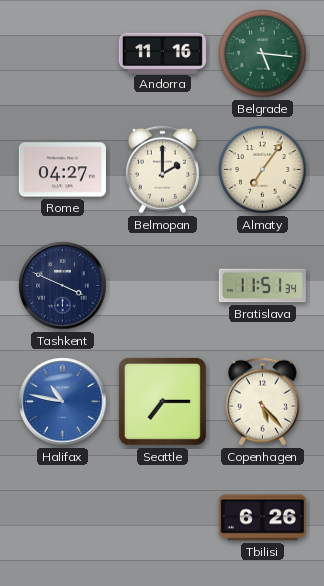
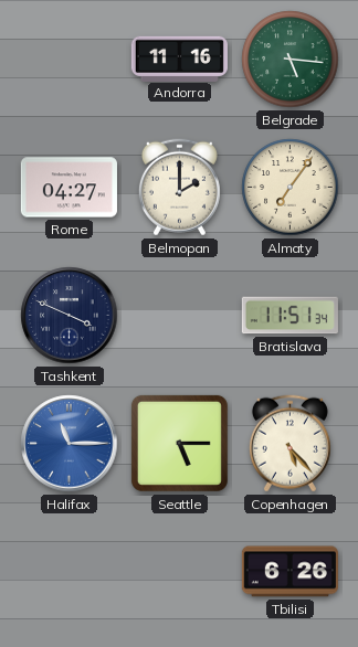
Halifax: 10:47 -> 11:15
Seattle: 7:15 -> 5:15
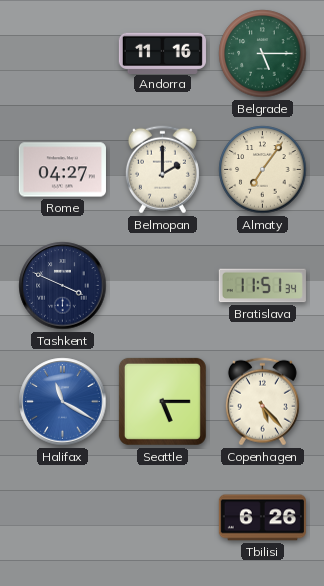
Belgrade: 5:16 -> 5:15
Halifax: 11:15 -> 11:20
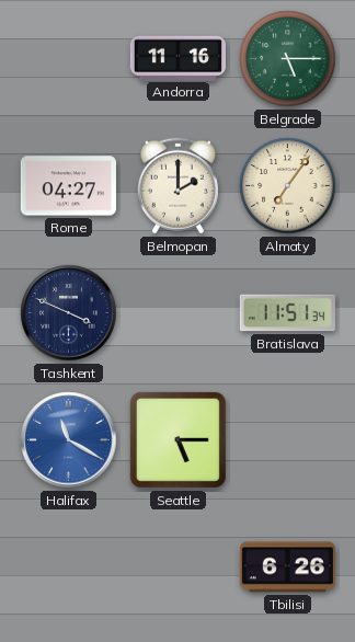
Copenhagen: 5:23 -> none
